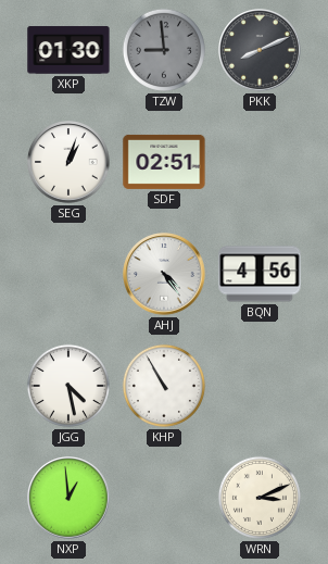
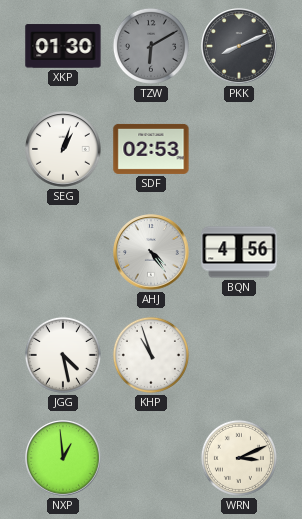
TZW: 8:59 -> 6:10
SDF: 02:51 -> 02:53
KHP: 10:55 -> 10:57
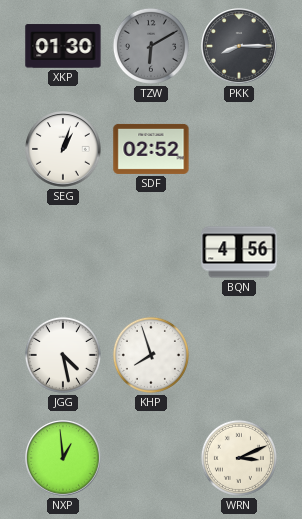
PKK: 8:11 -> 8:15
SDF: 02:53 -> 02:52
AHJ: 4:24 -> none
KHP: 10:57 -> 7:57
